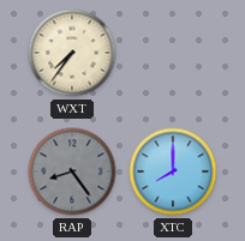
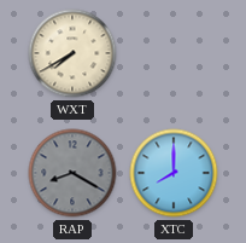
WXT: 7:36 -> 7:40
RAP: 8:24 -> 8:20
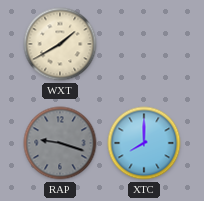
WXT: 7:40 -> 1:40
RAP: 8:20 -> 9:18
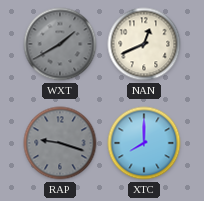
WXT dial: cream -> grey
NAN: none -> 12:41
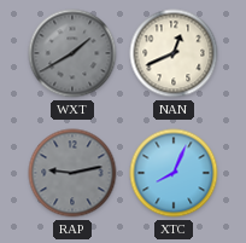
RAP: 9:18 -> 9:13
XTC: 8:00 -> 8:04
